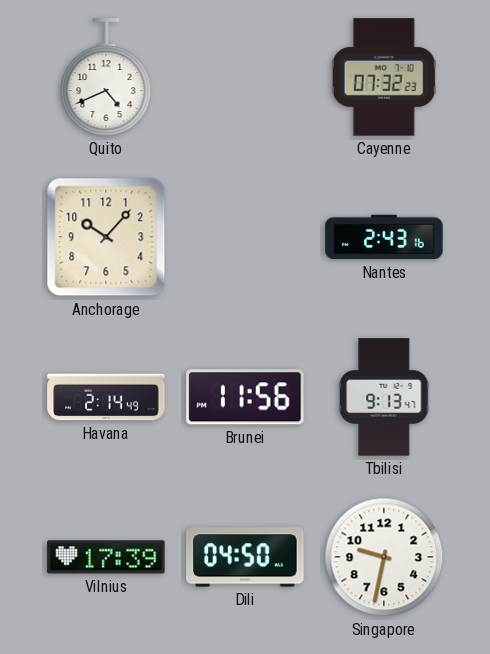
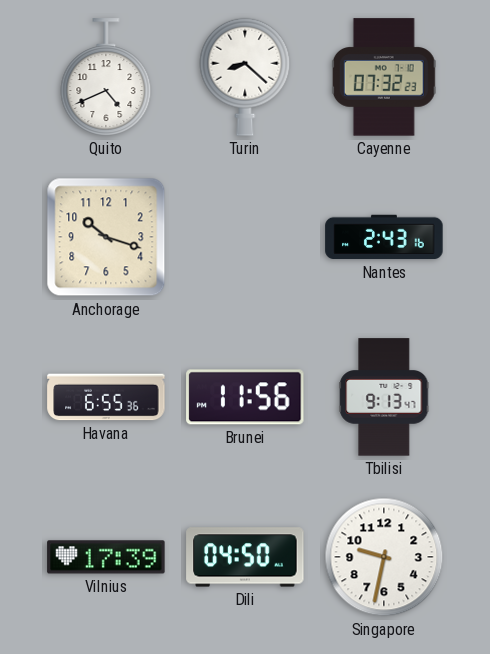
Turin: none -> 8:22
Anchorage: 10:07 -> 10:18
Havana: 2:14 -> 6:55
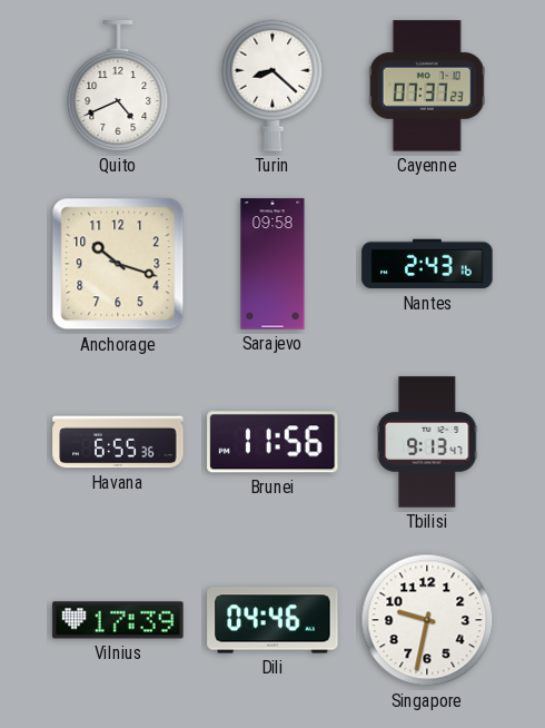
Cayenne: 07:32 -> 07:37
Sarajevo: none -> 09:58
Dili: 04:50 -> 04:46
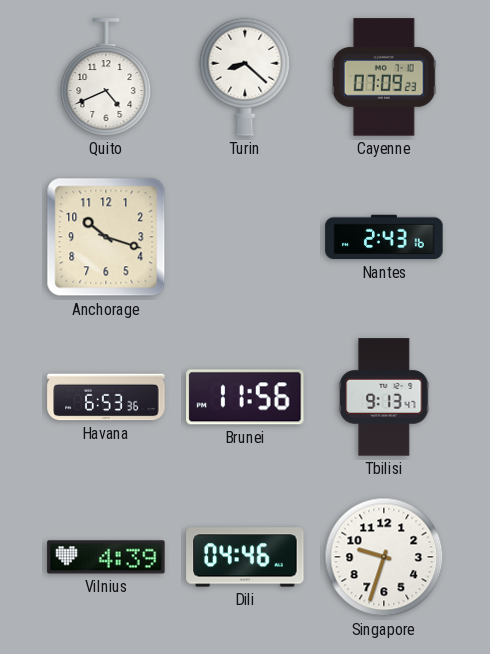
Cayenne: 07:37 -> 07:09
Sarajevo: 09:58 -> none
Havana: 6:55 -> 6:53
Vilnius: 17:39 -> 4:39
Singapore: 9:32 -> 9:33
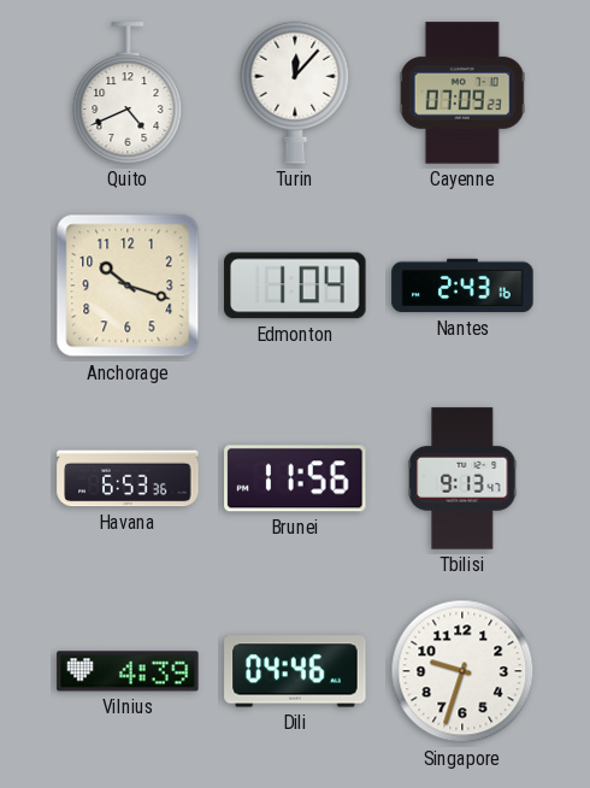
Turin: 8:22 -> 12:07
Edmonton: none -> 1:04
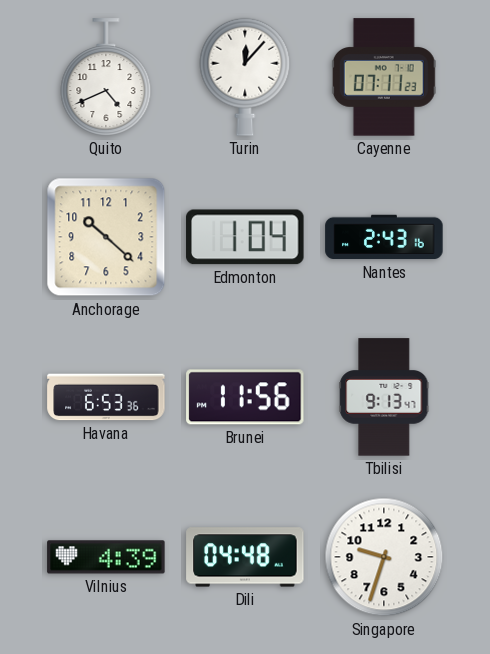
Cayenne: 07:09 -> 07:11
Anchorage: 10:18 -> 10:22
Dili: 04:46 -> 04:48
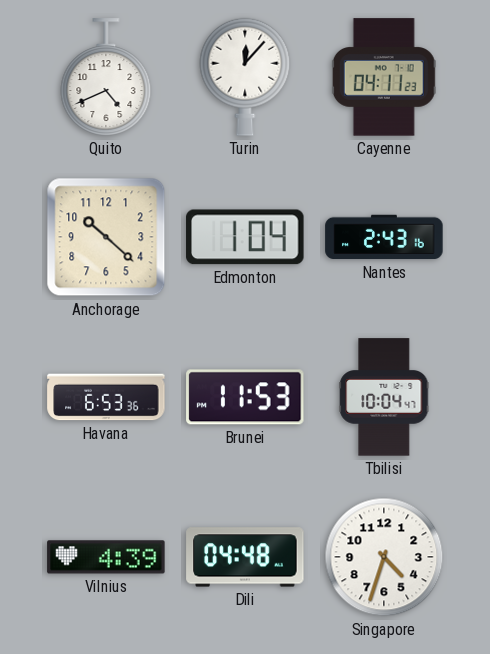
Cayenne: 07:11 -> 04:11
Brunei: 11:56 -> 11:53
Tbilisi: 9:13 -> 10:04
Singapore: 9:33 -> 4:33
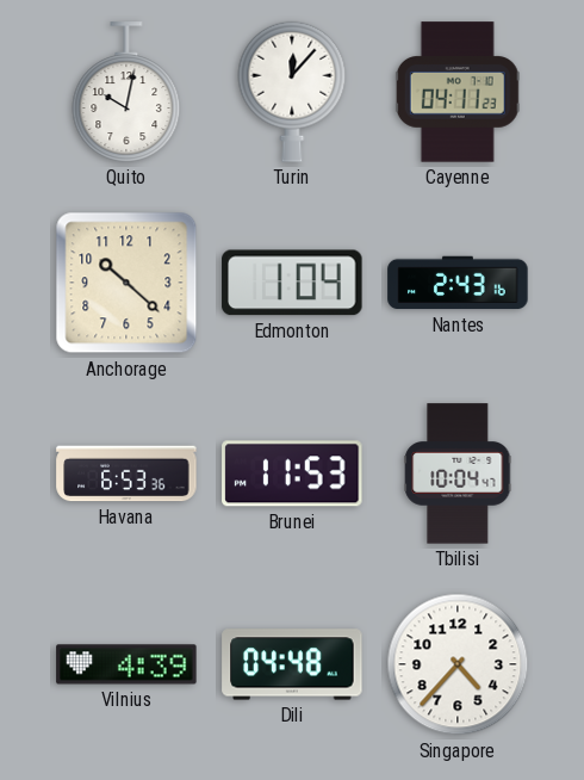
Quito: 4:41 -> 10:02
Singapore: 4:33 -> 4:37
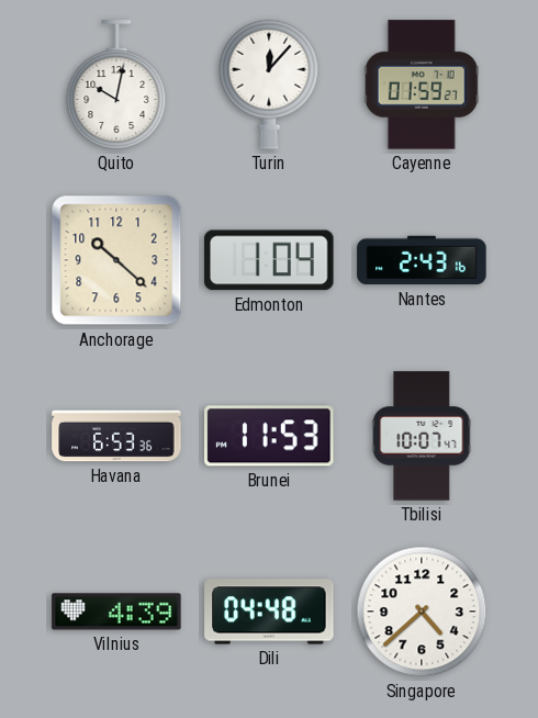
Cayenne: 04:11 -> 01:59
Tbilisi: 10:04 -> 10:07
Singapore: 4:37 -> 4:38
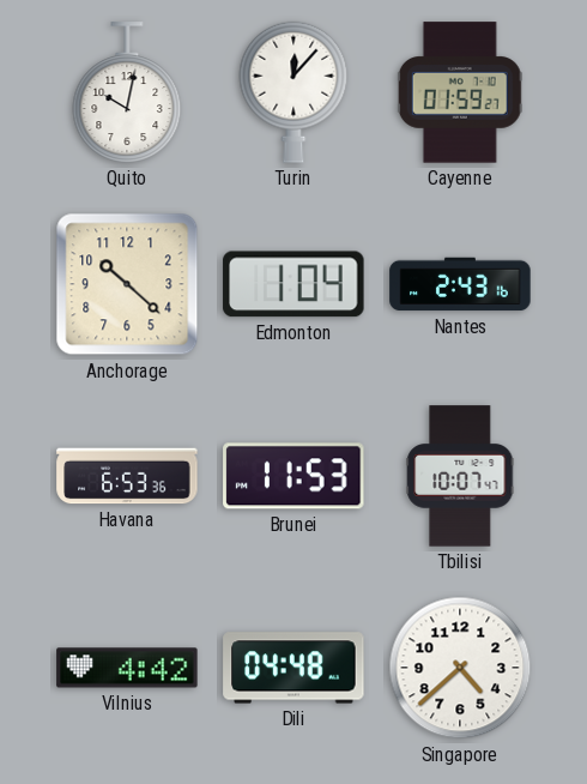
Vilnius: 4:39 -> 4:42
